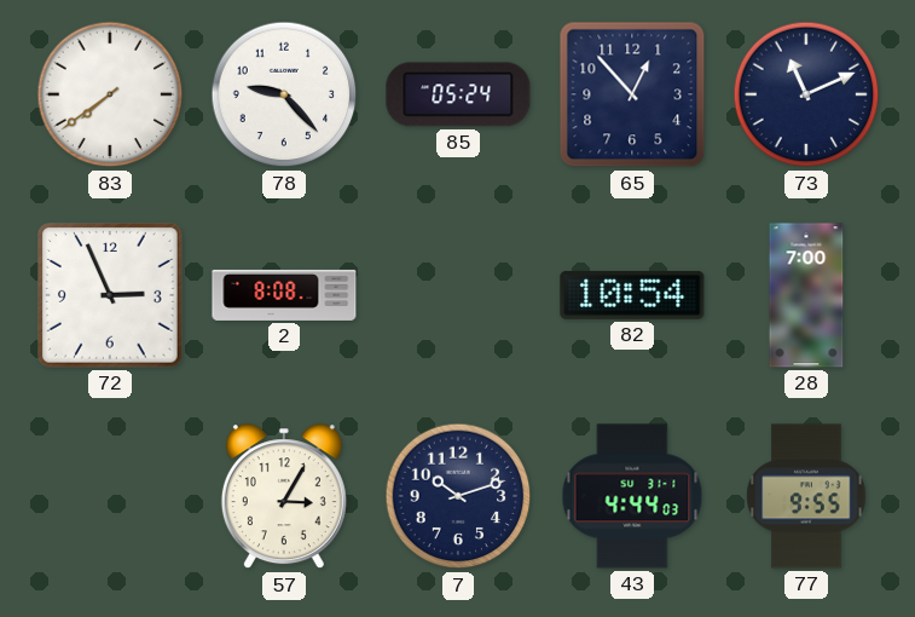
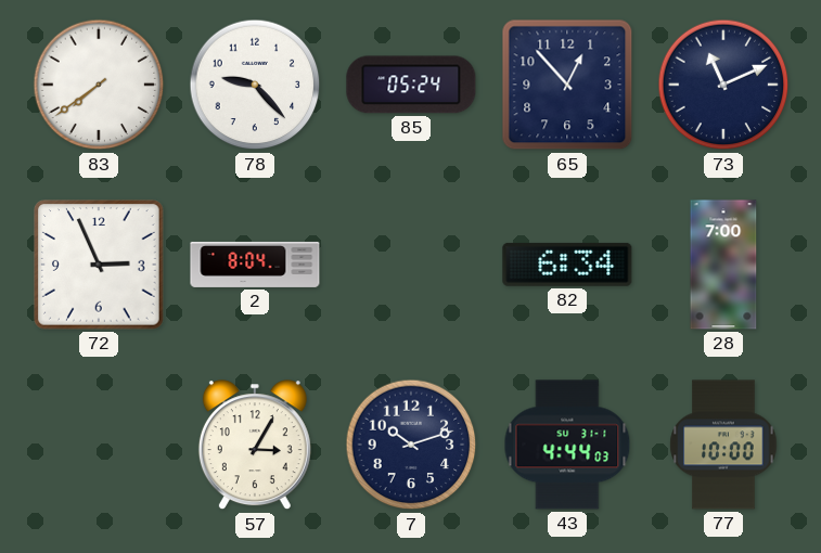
2: 8:08 -> 8:04
82: 10:54 -> 6:34
77: 9:55 -> 10:00
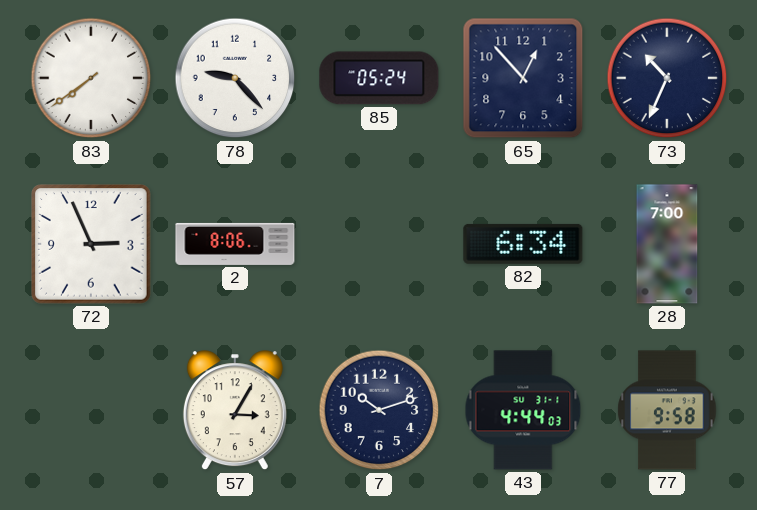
73: 11:11 -> 10:34
2: 8:04 -> 8:06
77: 10:00 -> 9:58
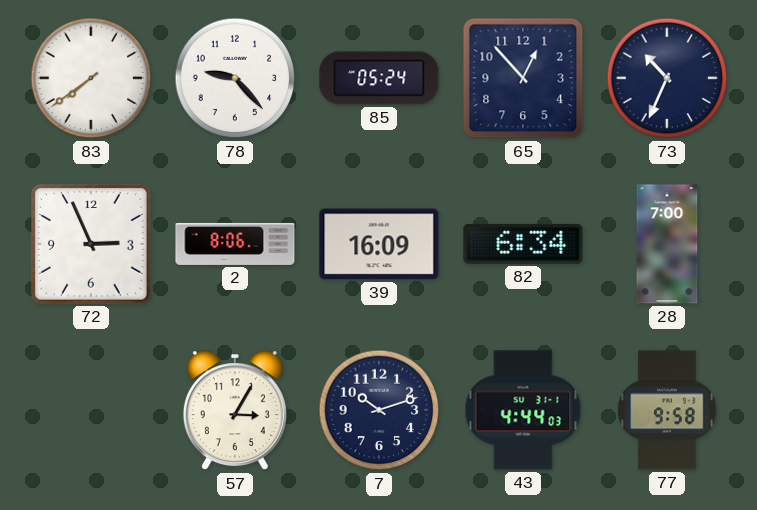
39: none -> 16:09
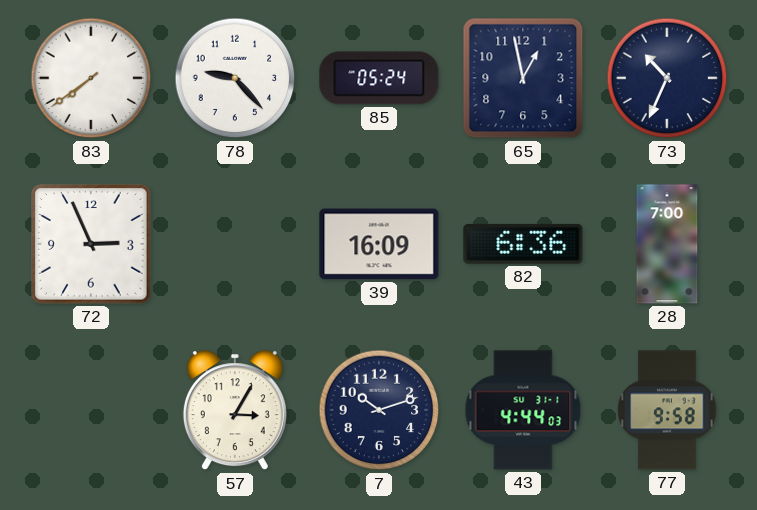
65: 12:53 -> 12:58
2: 8:06 -> none
82: 6:34 -> 6:36
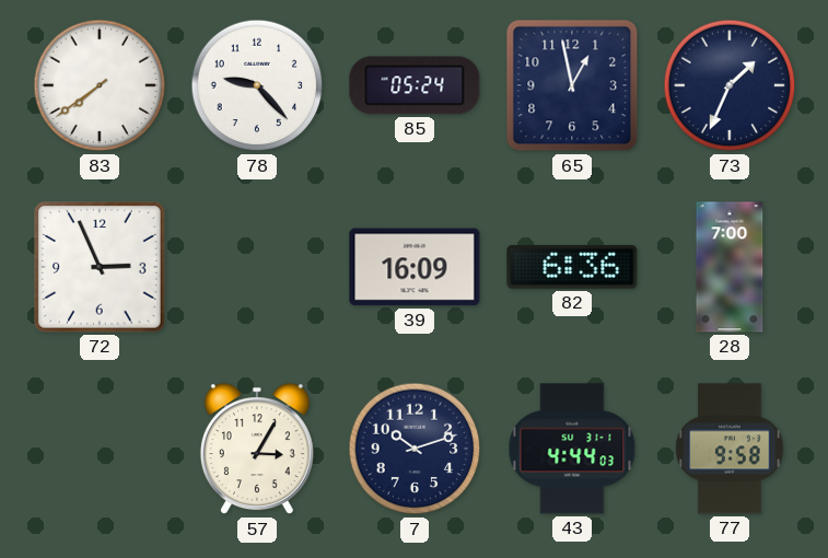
73: 10:34 -> 1:34
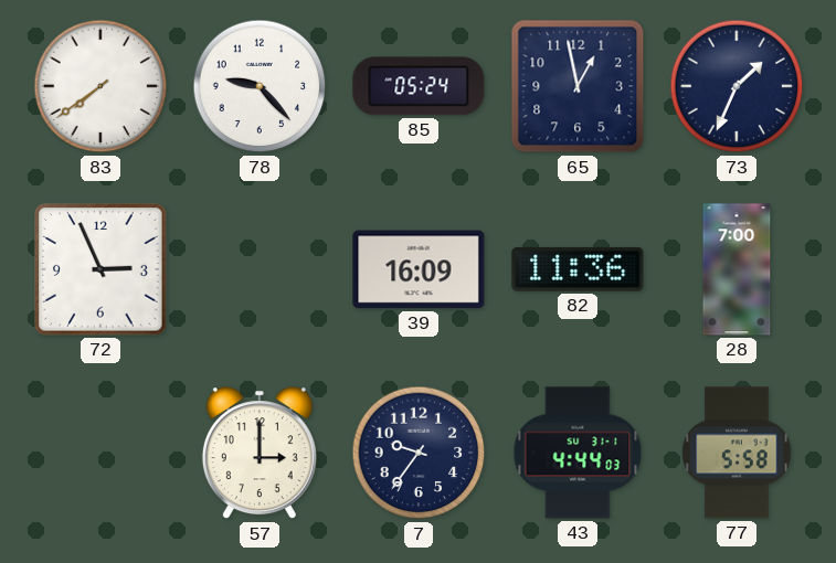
82: 6:36 -> 11:36
57: 3:05 -> 3:00
7: 10:12 -> 9:36
77: 9:58 -> 5:58
